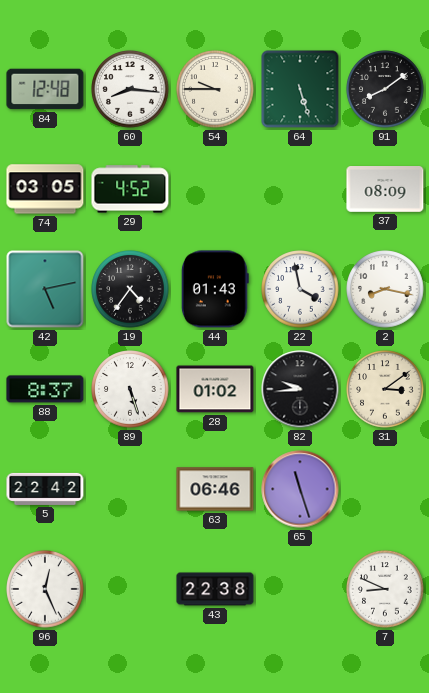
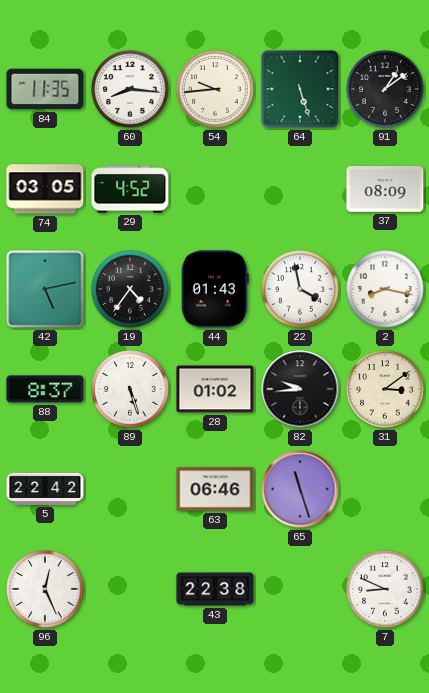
84: 12:48 -> 11:35
54: 9:45 -> 9:44
91: 8:09 -> 1:09
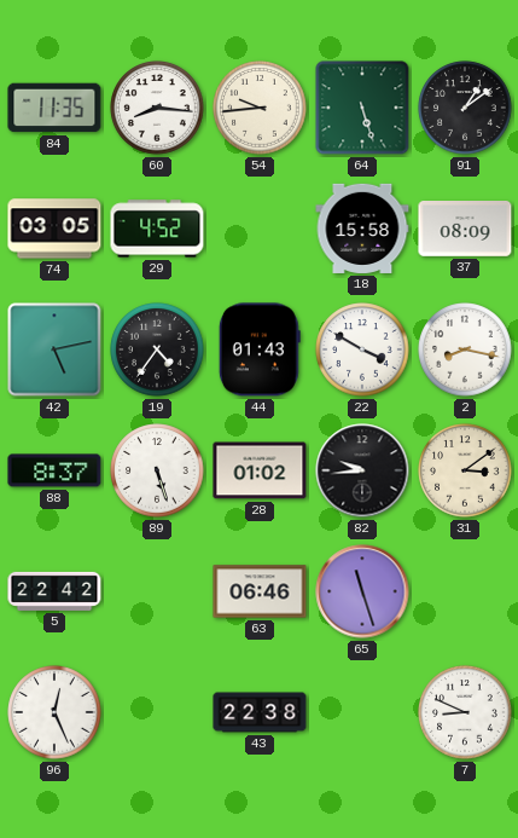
18: none -> 15:58
22: 3:58 -> 3:50
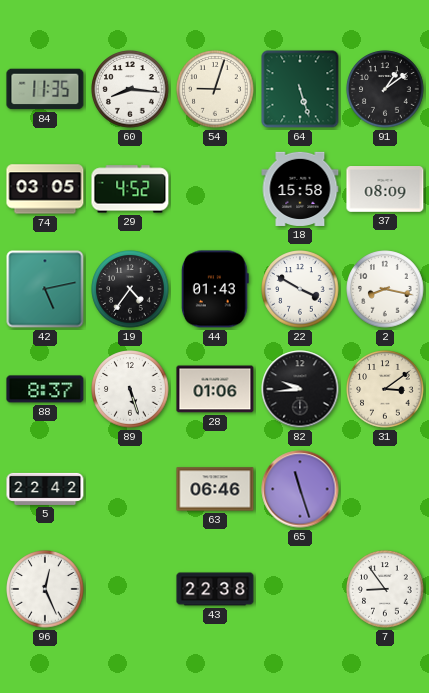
54: 9:44 -> 9:03
28: 01:02 -> 01:06
7: 8:49 -> 8:54
